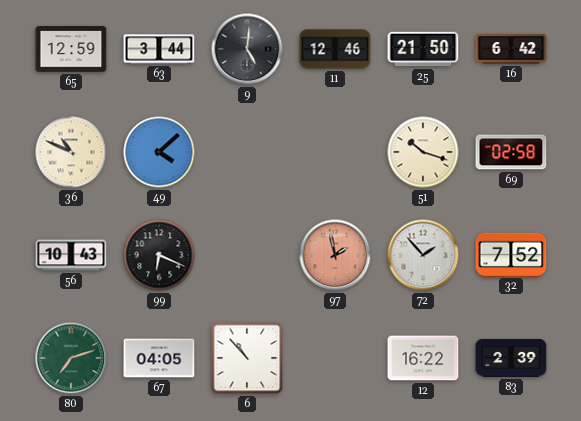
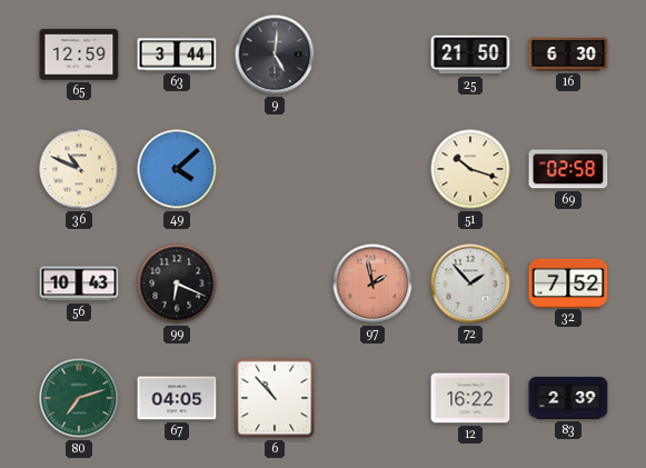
11: 12:46 -> none
16: 6:42 -> 6:30
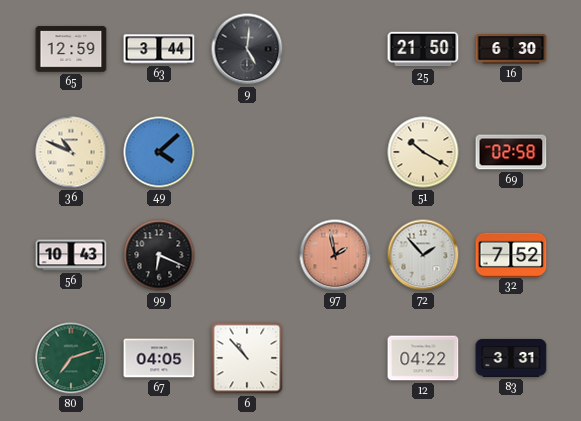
51: 10:18 -> 10:20
12: 16:22 -> 04:22
83: 2:39 -> 3:31
